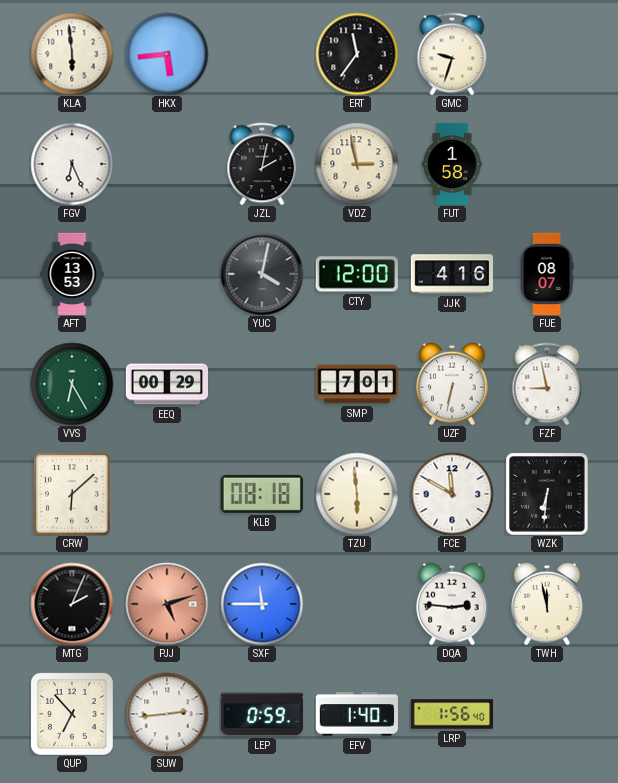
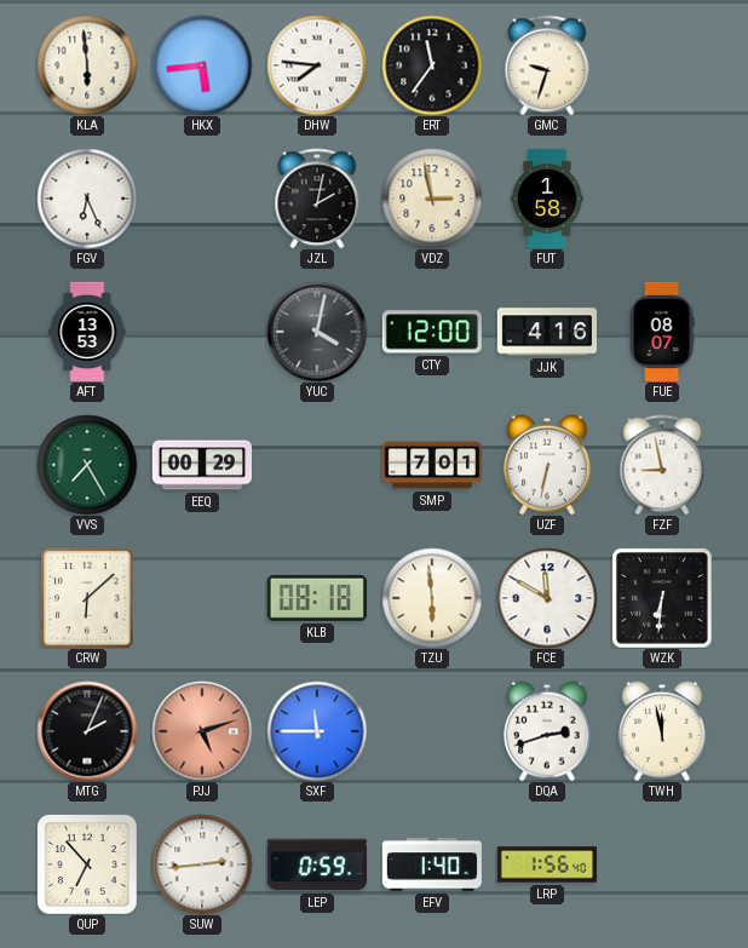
DHW: none -> 7:46
VVS: 6:25 -> 7:25
DQA: 2:46 -> 2:42
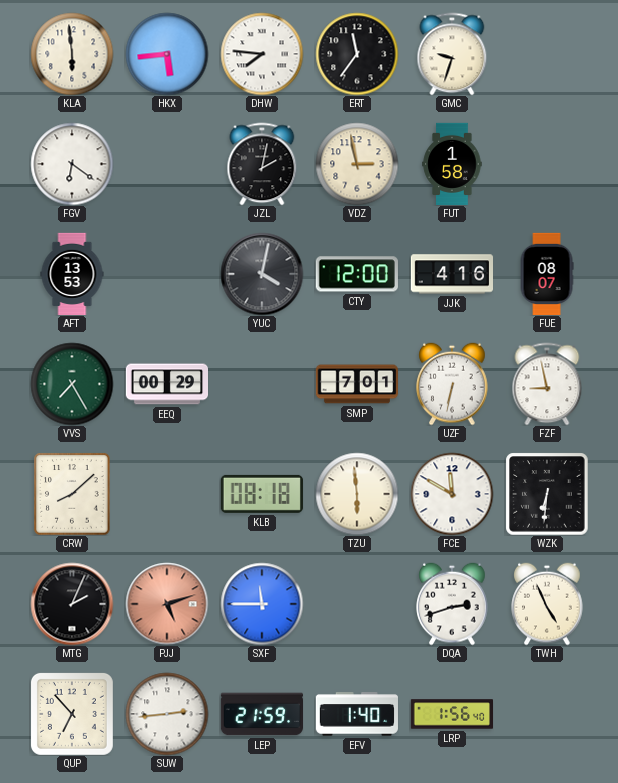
FGV: 6:26 -> 6:21
CRW: 6:08 -> 8:08
TWH: 11:58 -> 4:56
LEP: 0:59 -> 21:59
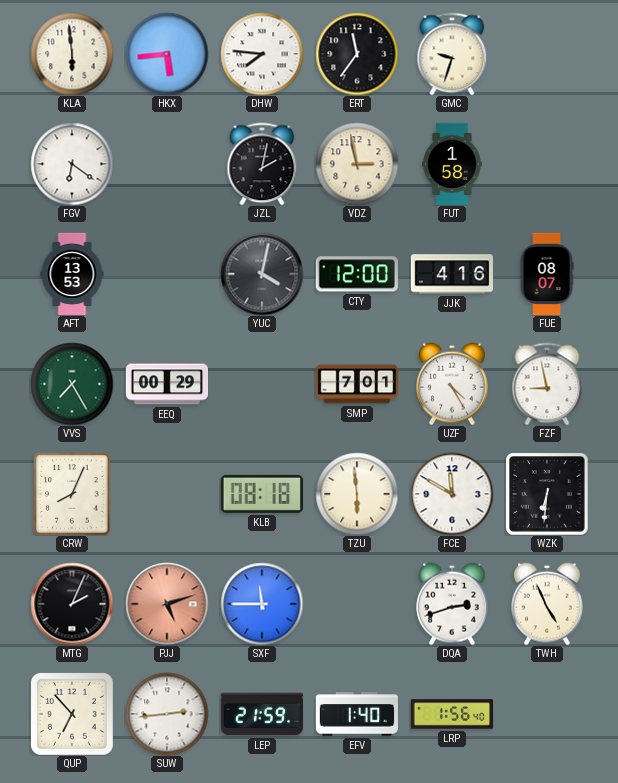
UZF: 6:32 -> 4:25
CRW: 8:08 -> 8:04
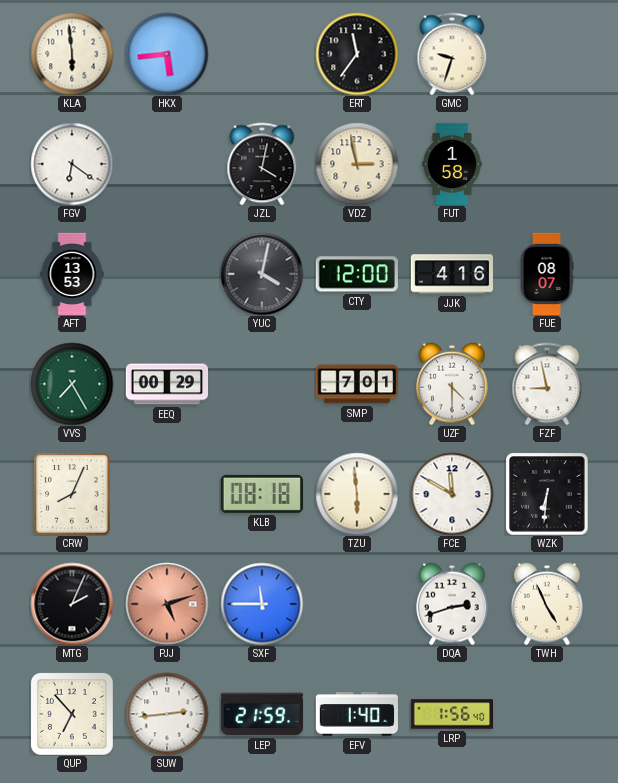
DHW: 7:46 -> none
JZL: 2:02 -> 4:02
UZF: 4:25 -> 4:30
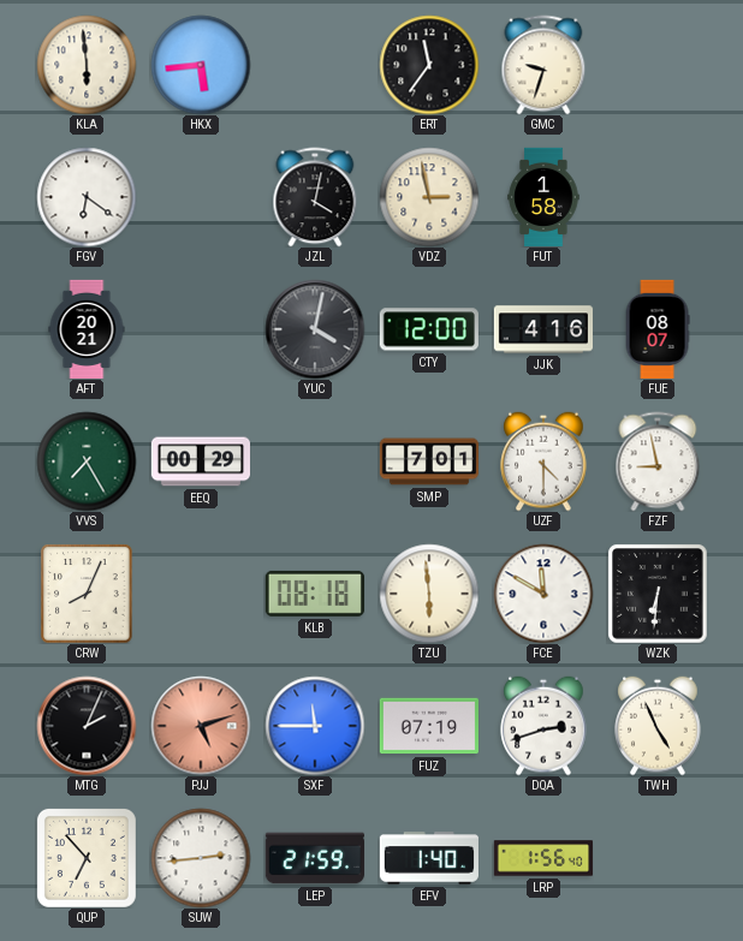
AFT: 13:53 -> 20:21
FUZ: none -> 07:19
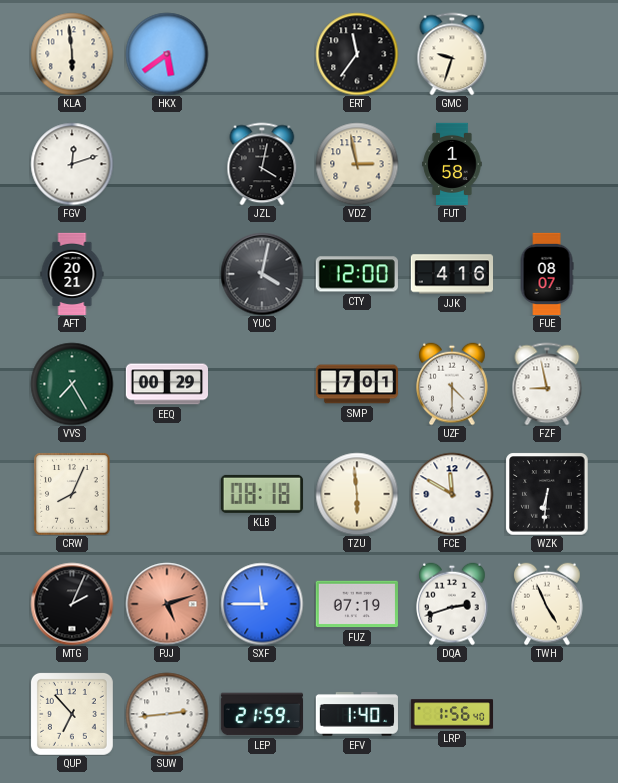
HKX: 5:44 -> 5:39
FGV: 6:21 -> 12:12
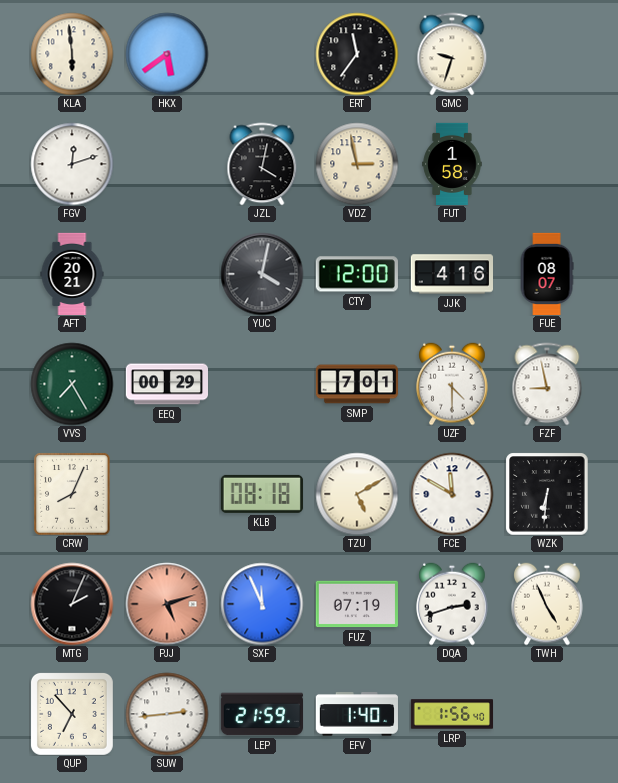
TZU: 5:59 -> 5:10
SXF: 11:45 -> 11:56
